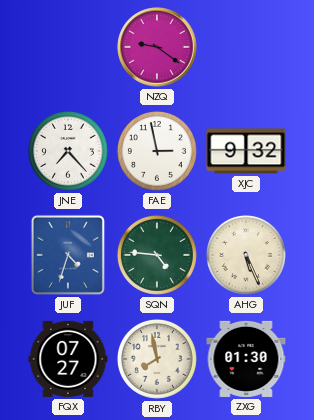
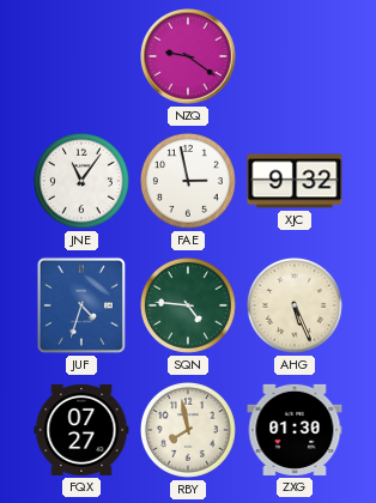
JNE: 7:23 -> 11:06
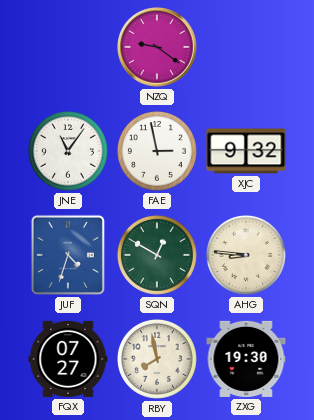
SQN: 4:46 -> 12:50
AHG: 5:26 -> 8:46
ZXG: 01:30 -> 19:30
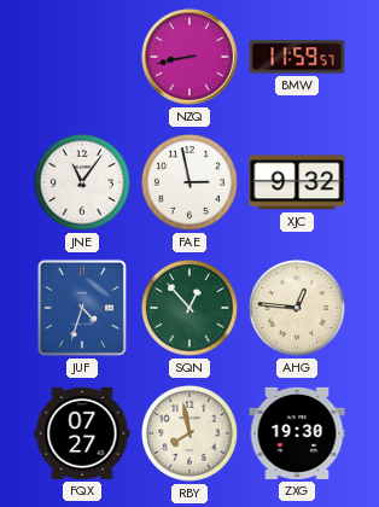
NZQ: 9:21 -> 8:43
BMW: none -> 11:59
SQN: 12:50 -> 12:53
AHG: 8:46 -> 12:46
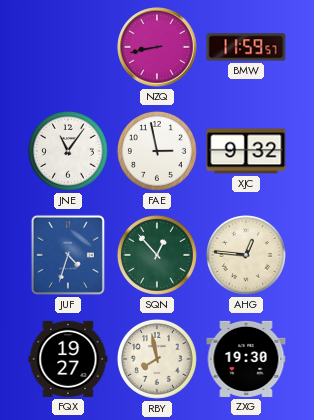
FQX: 07:27 -> 19:27
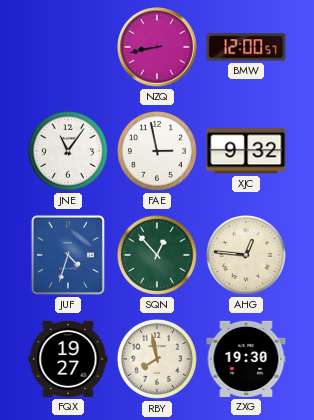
BMW: 11:59 -> 12:00
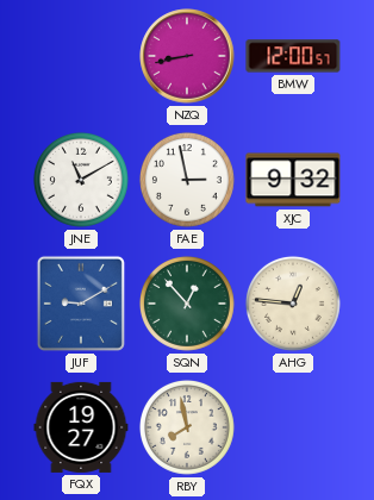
JNE: 11:06 -> 11:10
JUF: 4:33 -> 9:10
ZXG: 19:30 -> none
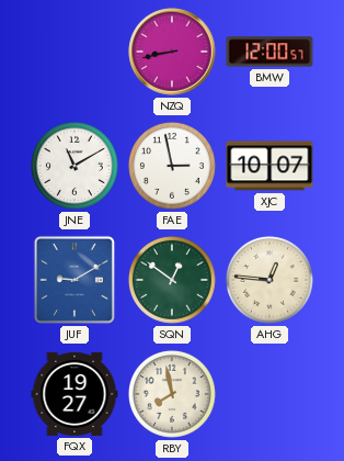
XJC: 9:32 -> 10:07
SQN: 12:53 -> 12:51
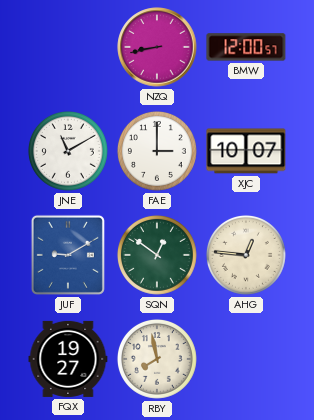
FAE: 2:58 -> 3:00
